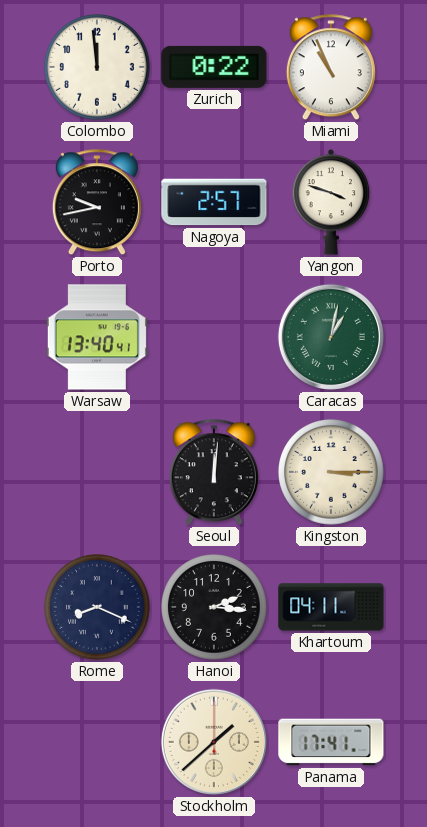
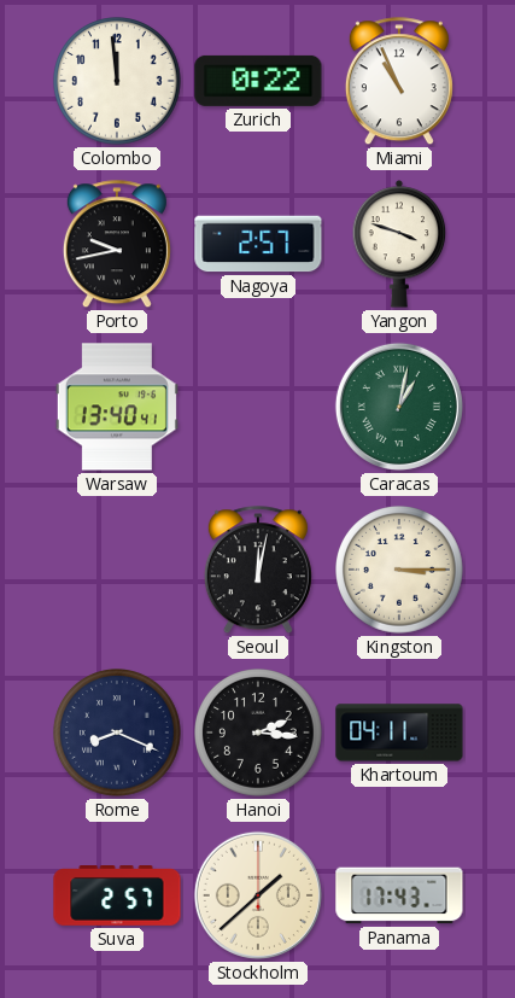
Seoul: 12:01 -> 12:02
Suva: none -> 2:57
Panama: 17:41 -> 17:43
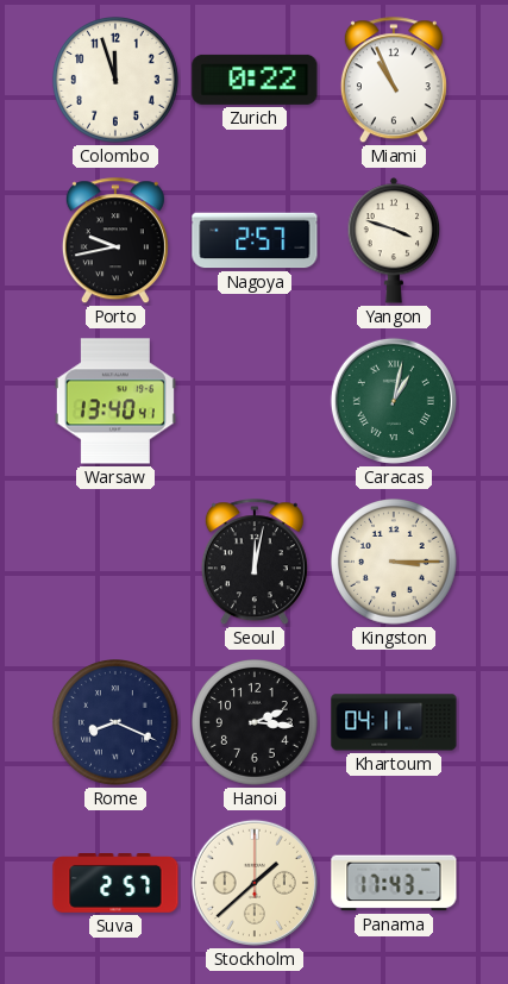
Colombo: 11:59 -> 11:57
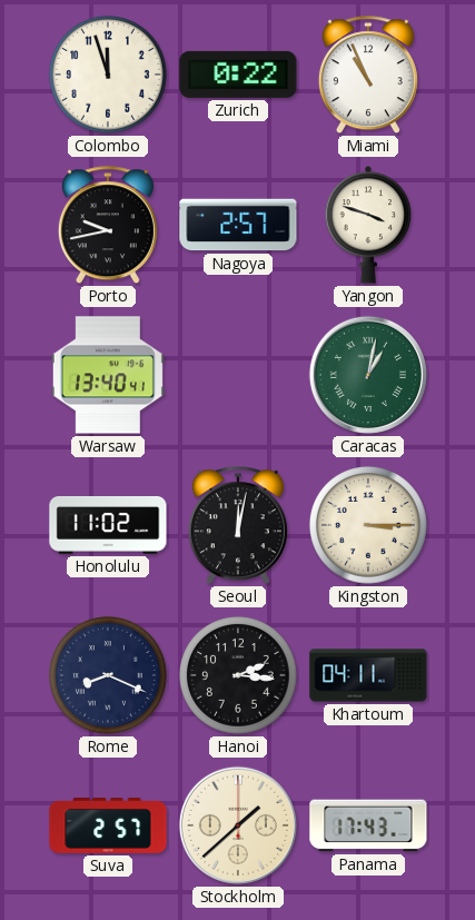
Honolulu: none -> 11:02
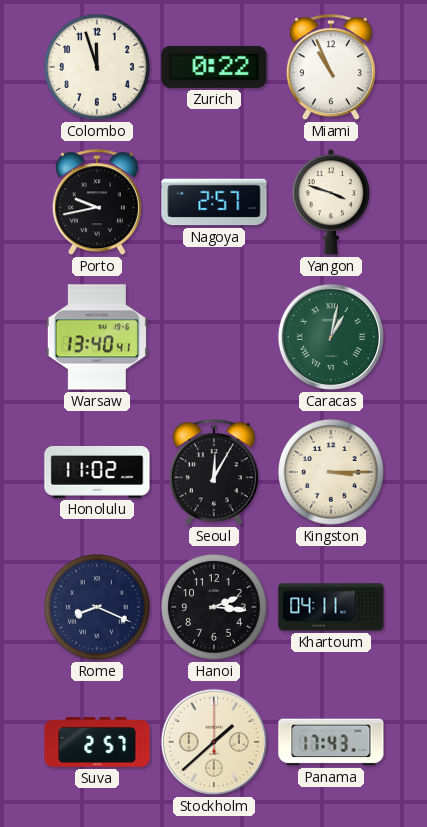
Seoul: 12:02 -> 12:05
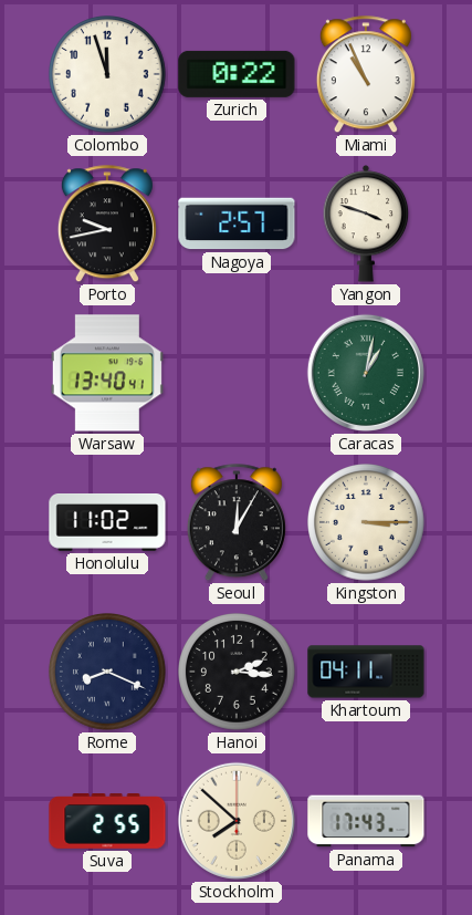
Suva: 2:57 -> 2:55
Stockholm: 1:38 -> 7:52
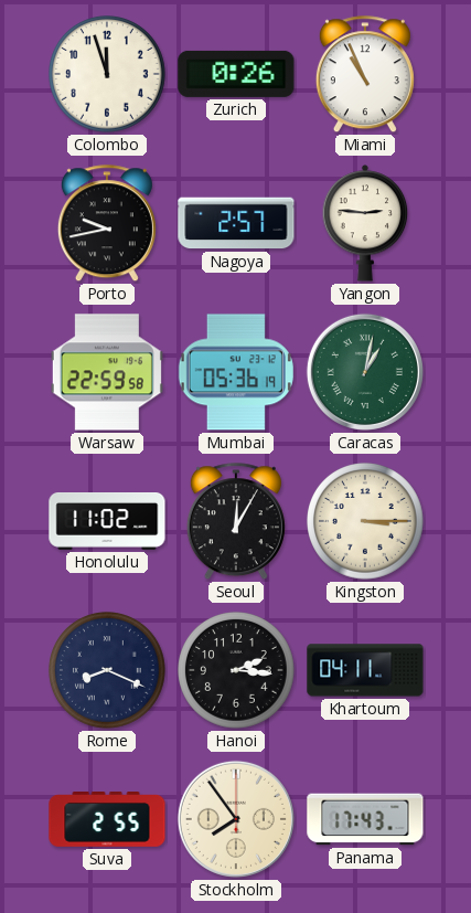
Zurich: 0:22 -> 0:26
Yangon: 3:48 -> 2:46
Warsaw: 13:40 -> 22:59
Mumbai: none -> 05:36
Stockholm: 7:52 -> 7:54
